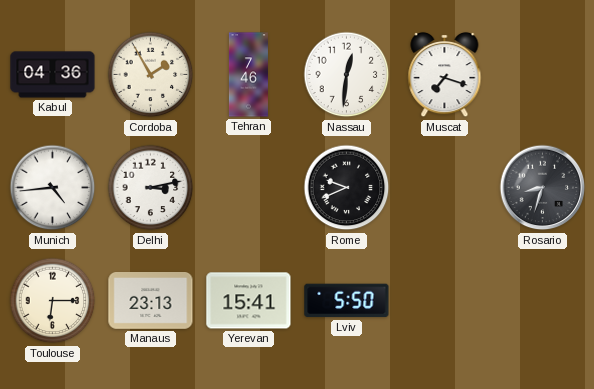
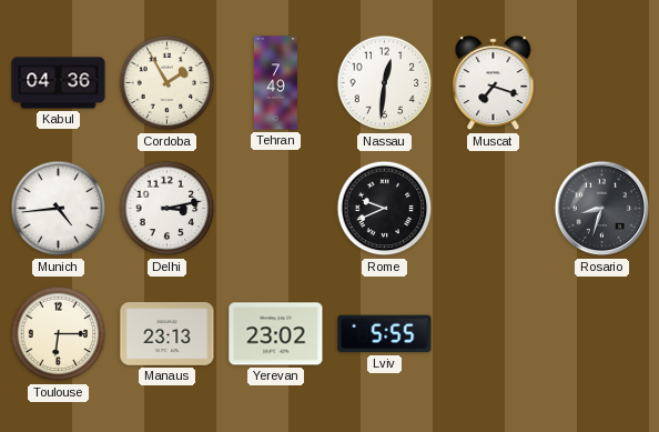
Tehran: 7:46 -> 7:49
Yerevan: 15:41 -> 23:02
Lviv: 5:50 -> 5:55
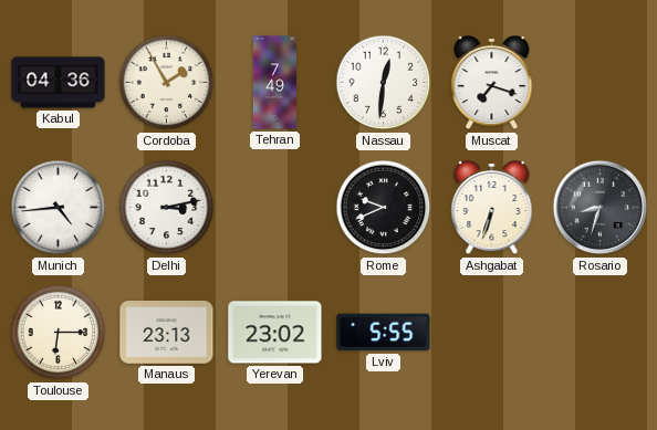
Ashgabat: none -> 6:33
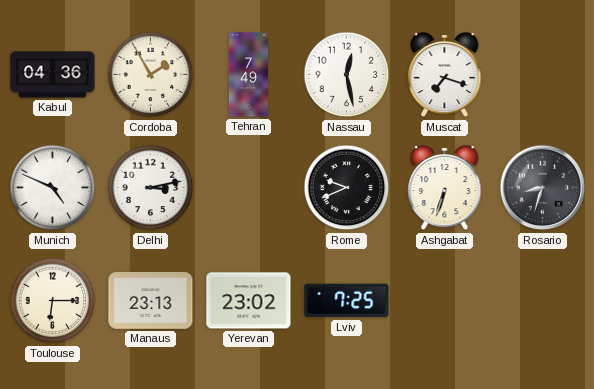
Nassau: 12:31 -> 12:28
Munich: 4:44 -> 4:49
Lviv: 5:55 -> 7:25
